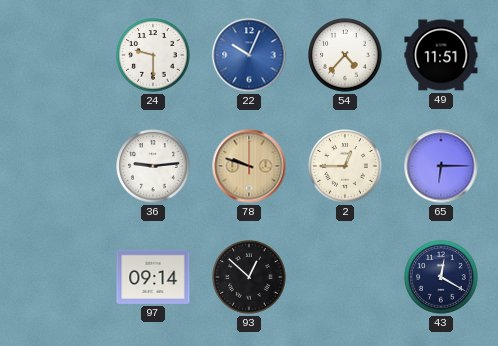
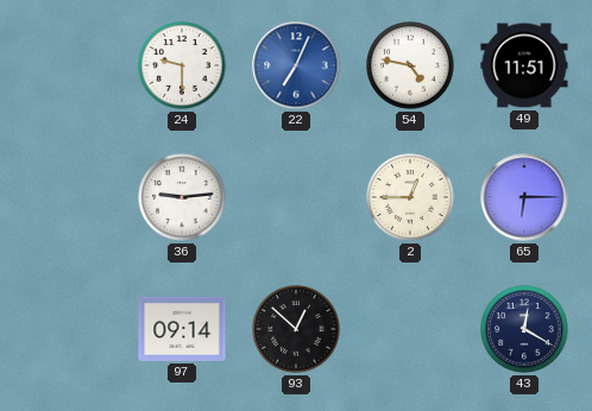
22: 10:04 -> 7:04
54: 4:37 -> 4:47
78: 9:48 -> none
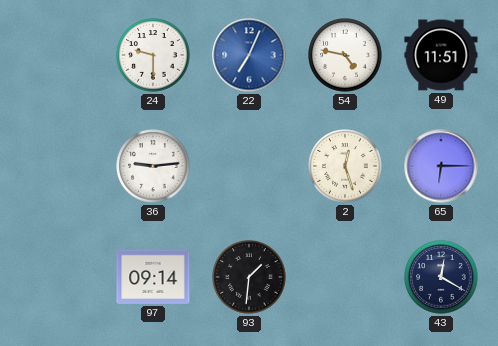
2: 12:45 -> 12:27
93: 12:52 -> 1:31
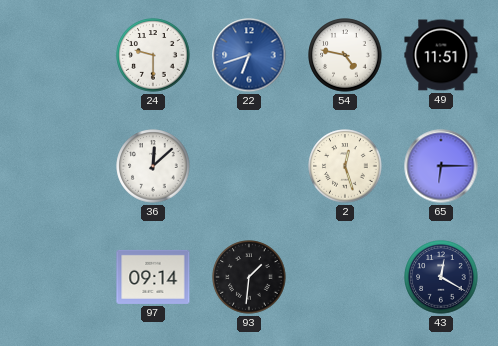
22: 7:04 -> 6:42
36: 9:14 -> 12:08
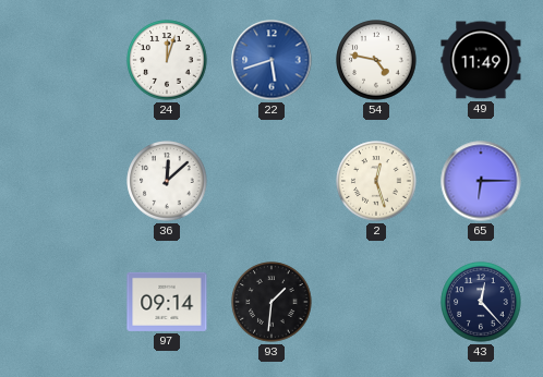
24: 9:30 -> 12:03
22: 6:42 -> 5:42
49: 11:51 -> 11:49
43: 12:20 -> 12:23
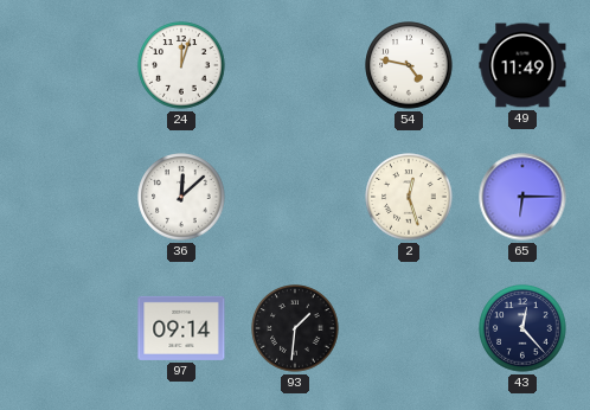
22: 5:42 -> none
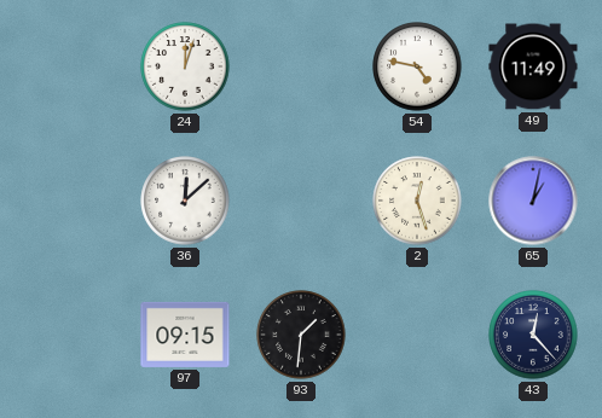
65: 6:15 -> 1:02
97: 09:14 -> 09:15
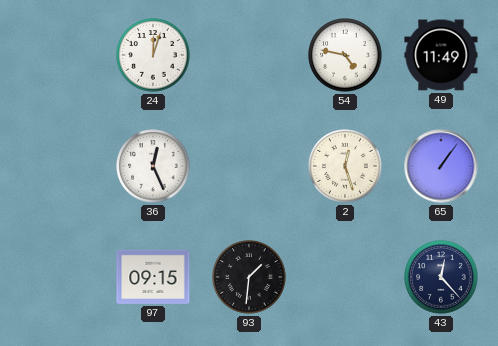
36: 12:08 -> 12:26
65: 1:02 -> 1:06
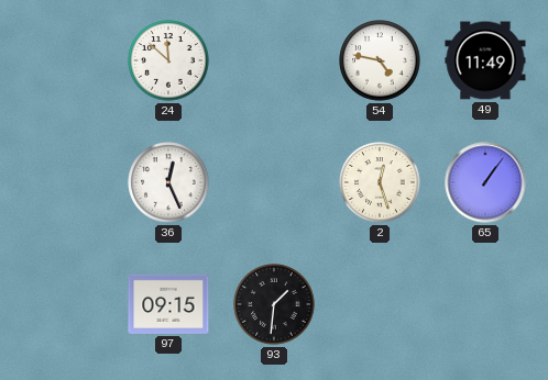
24: 12:03 -> 11:52
43: 12:23 -> none
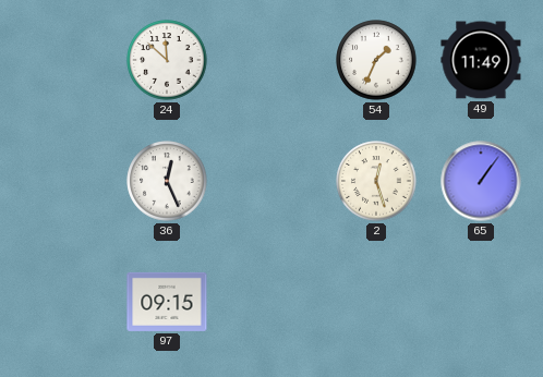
54: 4:47 -> 1:34
93: 1:31 -> none
